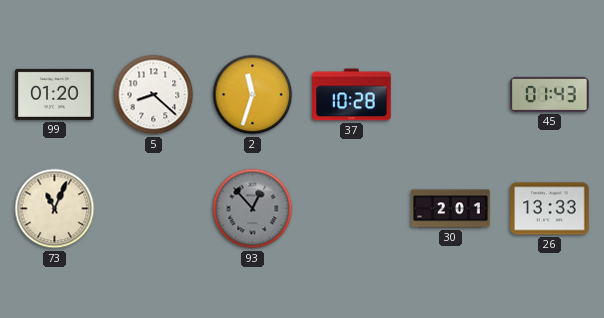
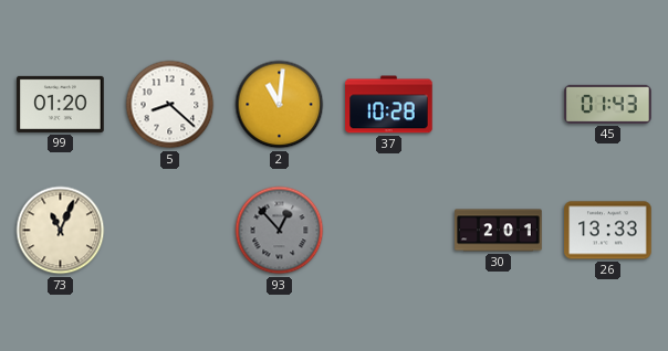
2: 11:33 -> 11:01
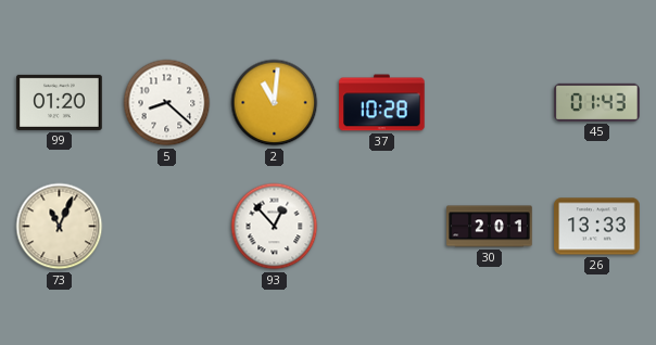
93 dial: grey -> white
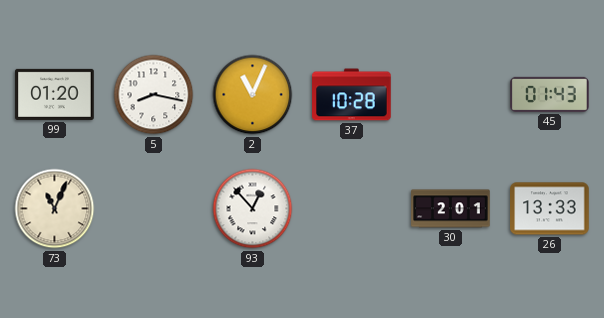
5: 8:22 -> 8:17
2: 11:01 -> 11:04
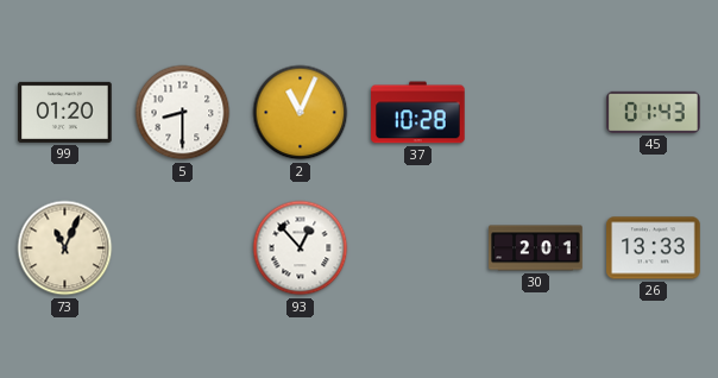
5: 8:17 -> 8:30
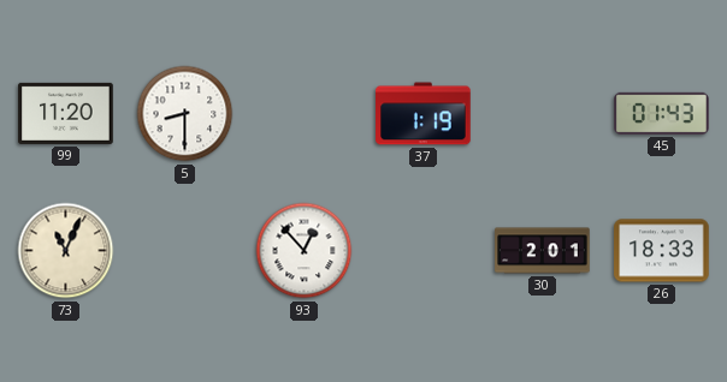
99: 01:20 -> 11:20
2: 11:04 -> none
37: 10:28 -> 1:19
26: 13:33 -> 18:33
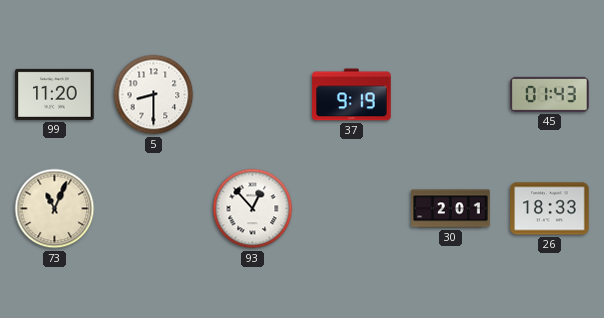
37: 1:19 -> 9:19
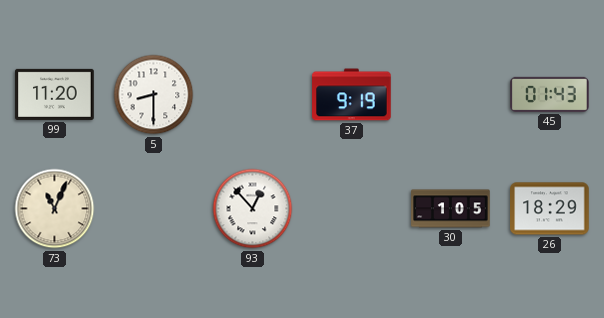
30: 2:01 -> 1:05
26: 18:33 -> 18:29
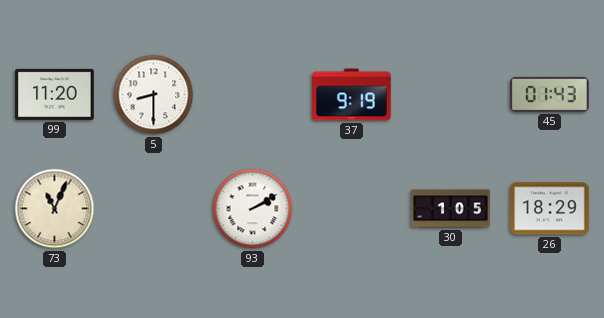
93: 12:53 -> 2:10
